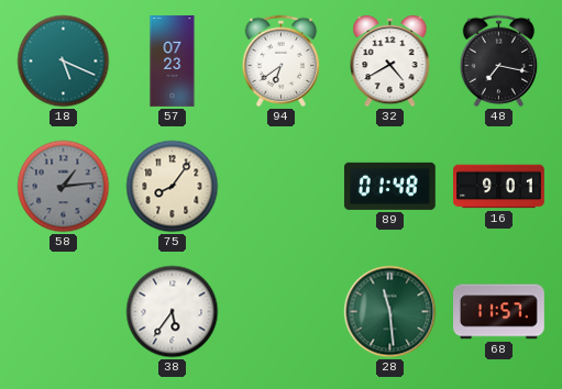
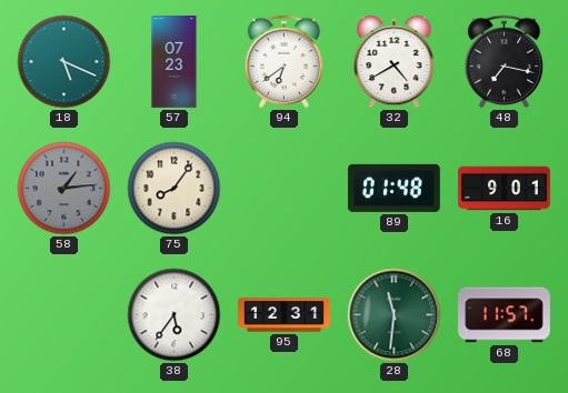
95: none -> 12:31
28: 11:29 -> 11:31
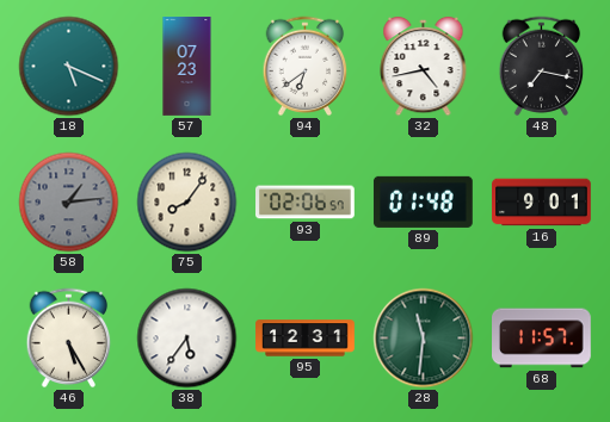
32: 4:40 -> 4:43
93: none -> 02:06
46: none -> 5:25
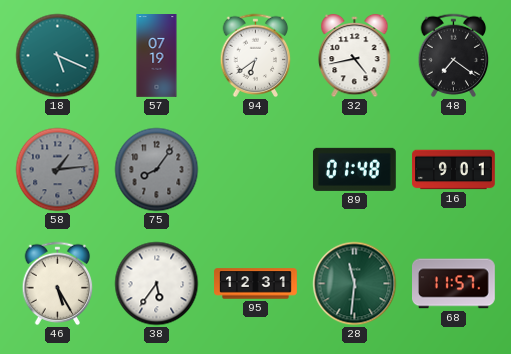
57: 07:23 -> 07:19
48: 7:17 -> 7:21
75 dial: cream -> grey
93: 02:06 -> none
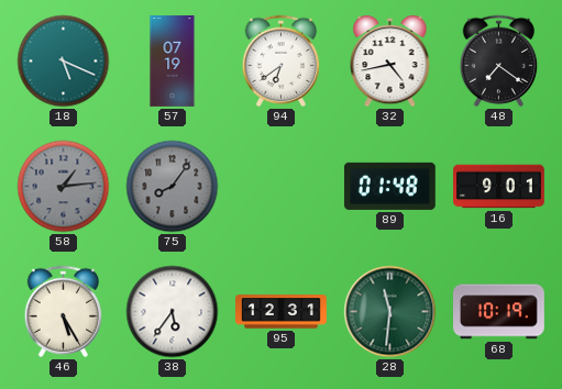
68: 11:57 -> 10:19
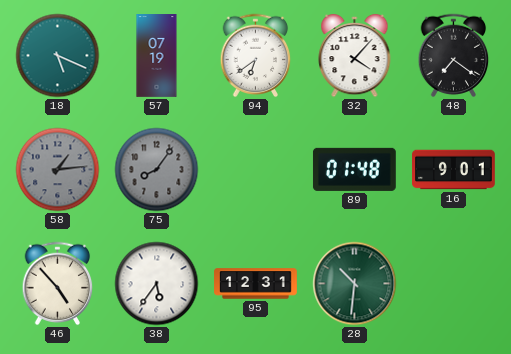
32: 4:43 -> 4:07
46: 5:25 -> 4:53
28: 11:31 -> 10:31
68: 10:19 -> none
